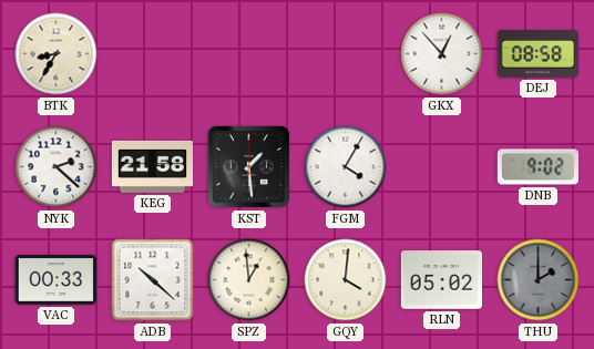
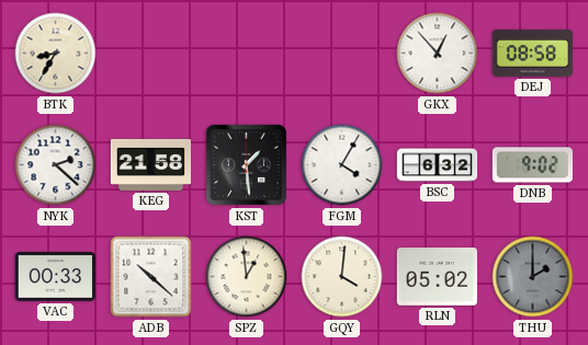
BSC: none -> 6:32
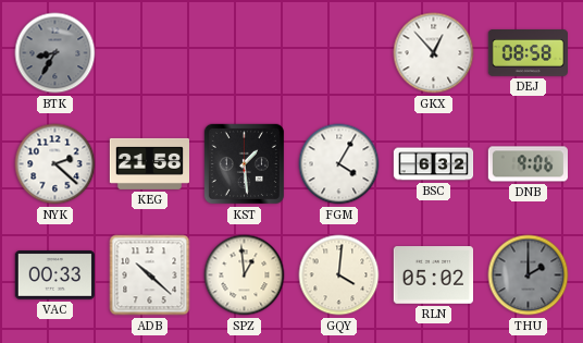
BTK dial: cream -> grey
DNB: 9:02 -> 9:06
